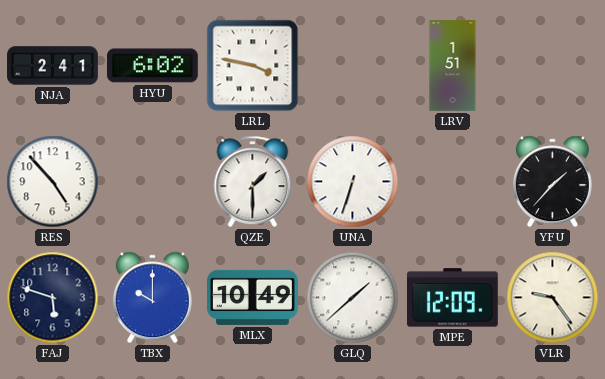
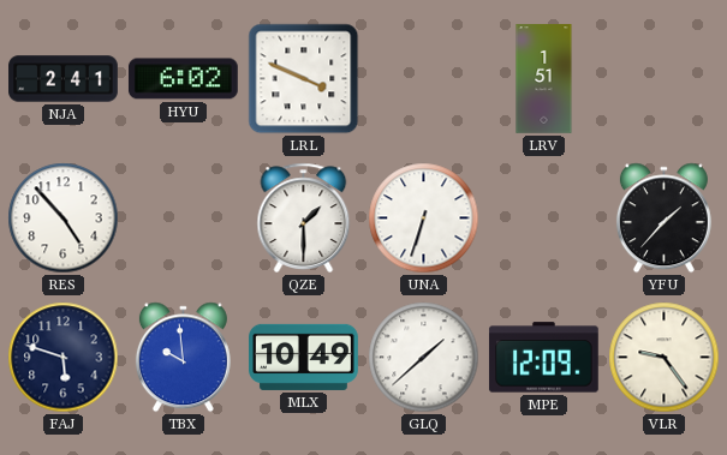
LRL: 3:47 -> 3:49
TBX: 10:00 -> 9:59
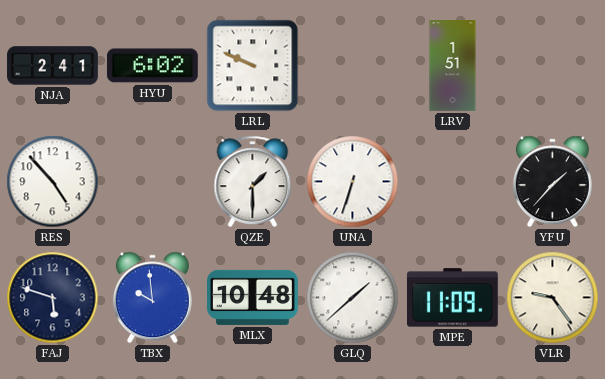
LRL: 3:49 -> 9:49
MLX: 10:49 -> 10:48
MPE: 12:09 -> 11:09
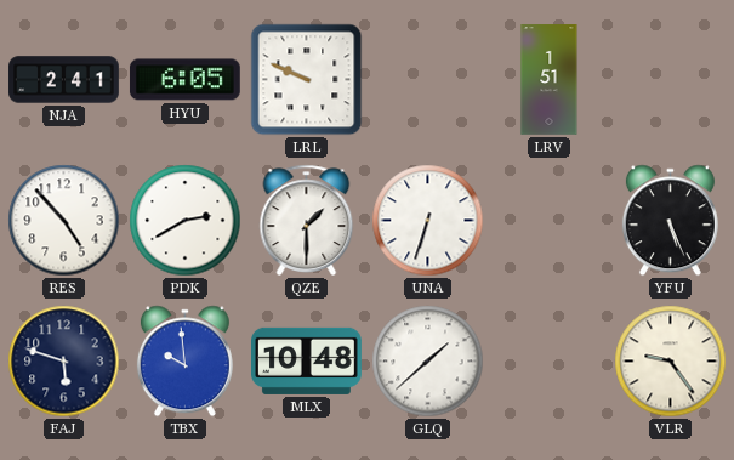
HYU: 6:02 -> 6:05
PDK: none -> 2:40
YFU: 1:37 -> 5:26
MPE: 11:09 -> none
